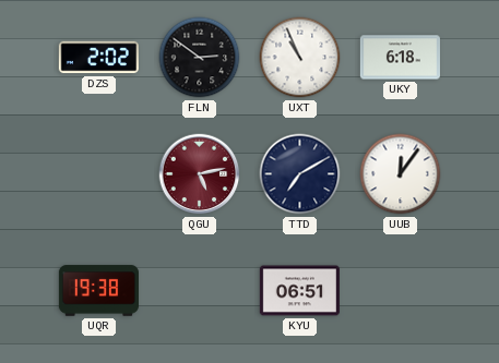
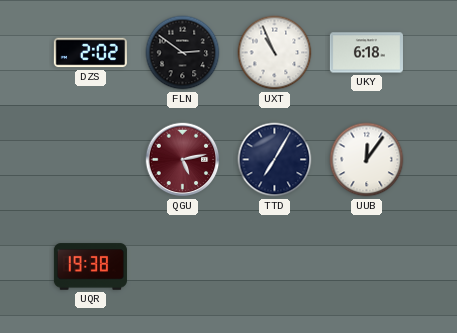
TTD: 7:10 -> 7:05
KYU: 06:51 -> none
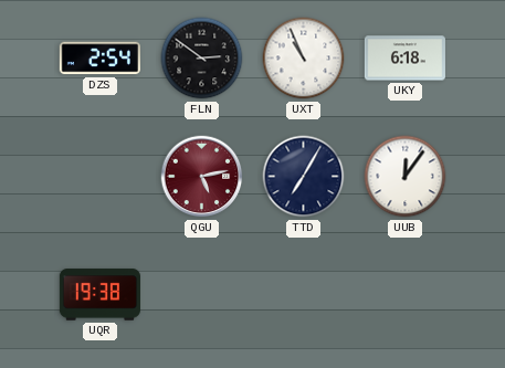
DZS: 2:02 -> 2:54
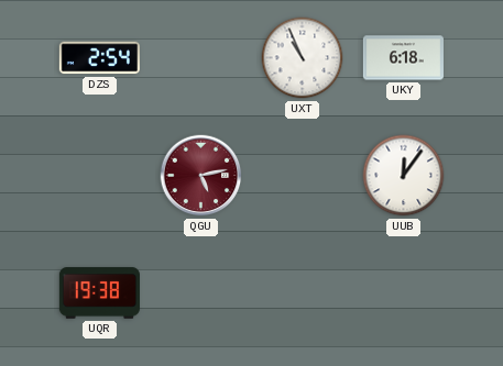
FLN: 2:51 -> none
TTD: 7:05 -> none
